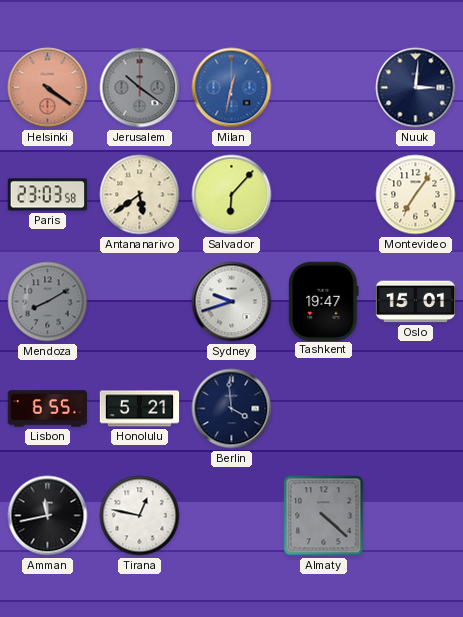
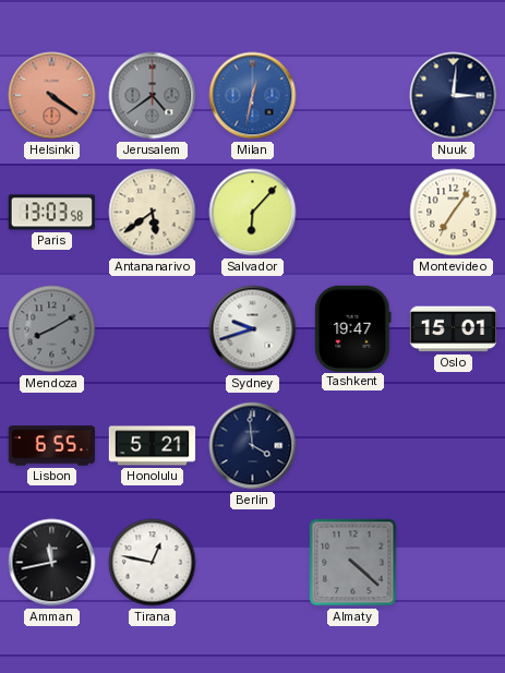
Jerusalem: 10:21 -> 4:39
Paris: 23:03 -> 13:03
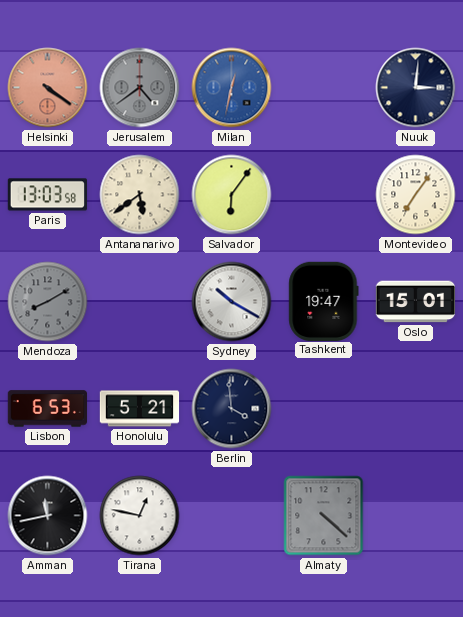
Salvador: 6:07 -> 6:06
Sydney: 9:42 -> 10:20
Lisbon: 6:55 -> 6:53
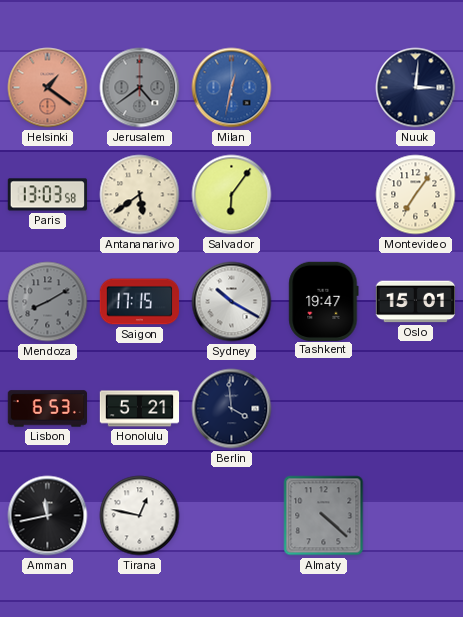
Helsinki: 4:21 -> 1:21
Saigon: none -> 17:15
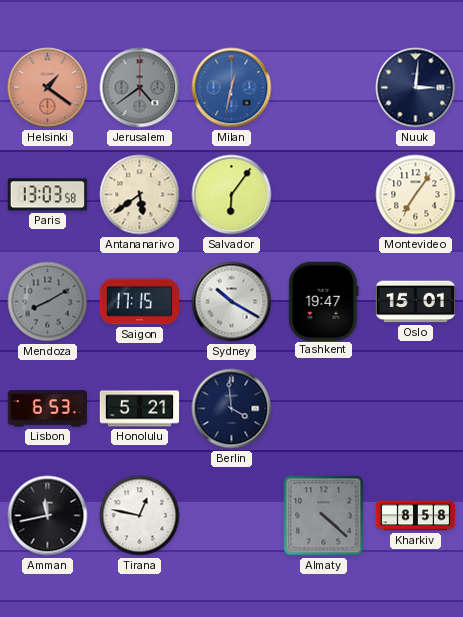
Kharkiv: none -> 8:58
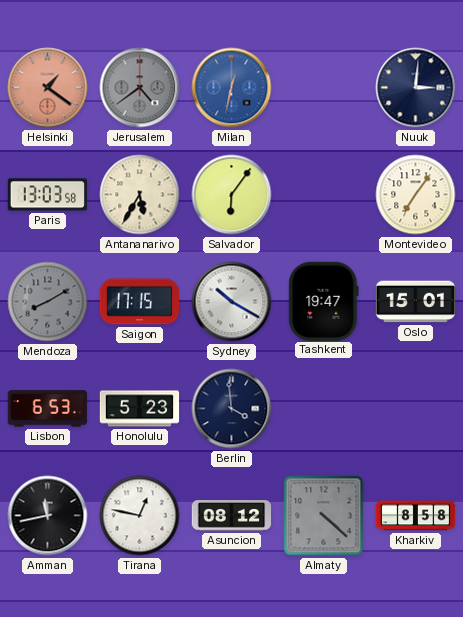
Antananarivo: 5:39 -> 5:35
Honolulu: 5:21 -> 5:23
Asuncion: none -> 08:12
